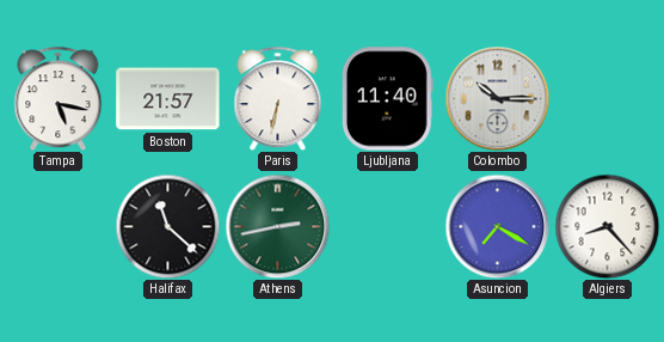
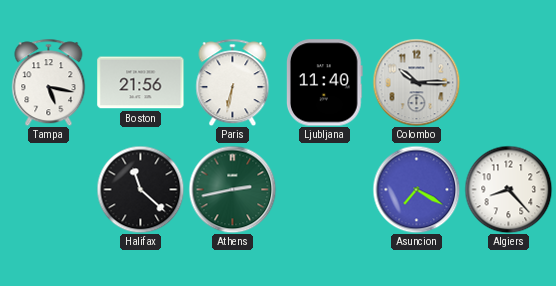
Boston: 21:57 -> 21:56
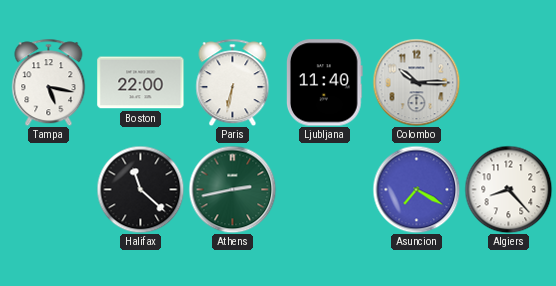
Boston: 21:56 -> 22:00
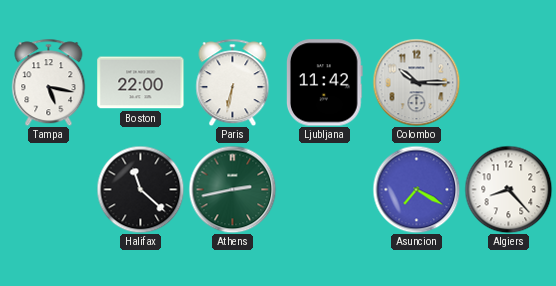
Ljubljana: 11:40 -> 11:42
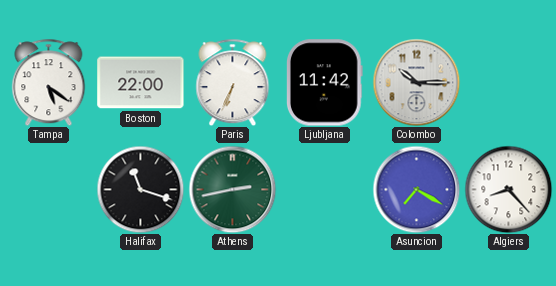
Tampa: 5:17 -> 5:21
Paris: 6:32 -> 6:34
Halifax: 11:22 -> 11:18
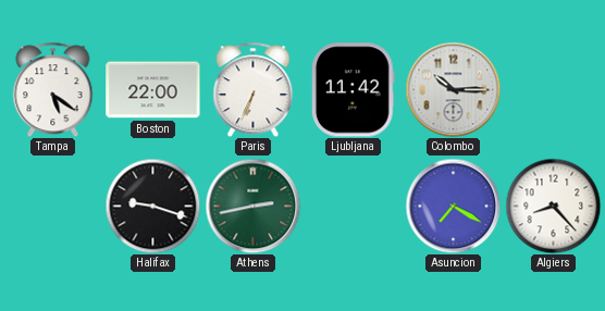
Halifax: 11:18 -> 9:18
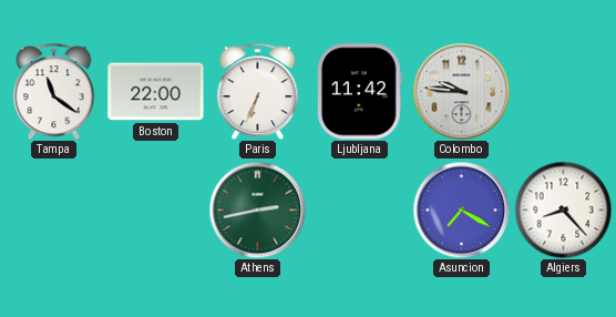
Tampa: 5:21 -> 11:21
Colombo: 10:15 -> 9:46
Halifax: 9:18 -> none
